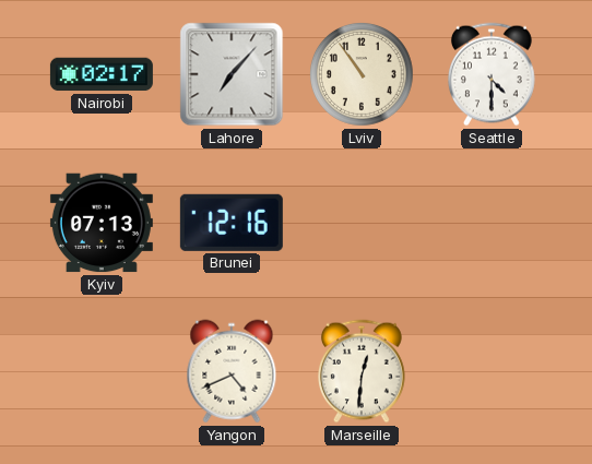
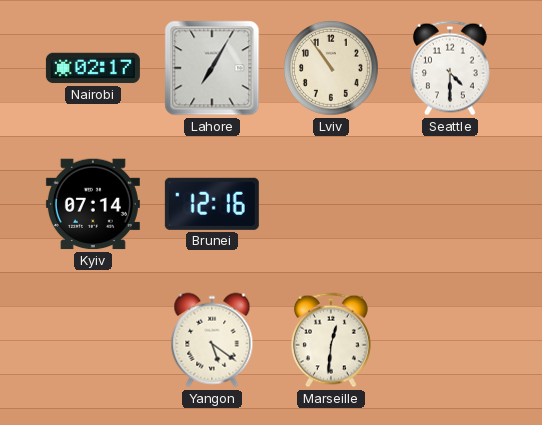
Lahore: 7:07 -> 7:05
Kyiv: 07:13 -> 07:14
Yangon: 4:41 -> 5:21
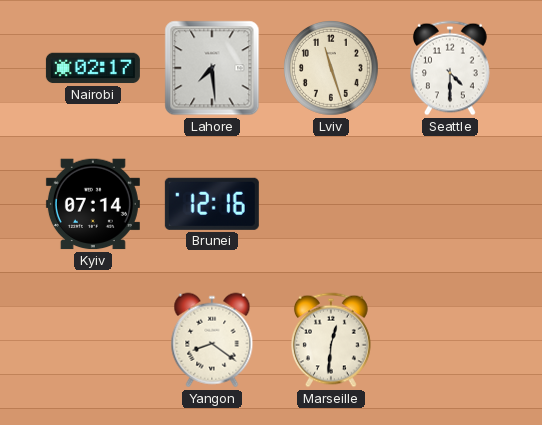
Lahore: 7:05 -> 7:29
Lviv: 10:54 -> 11:27
Yangon: 5:21 -> 8:21
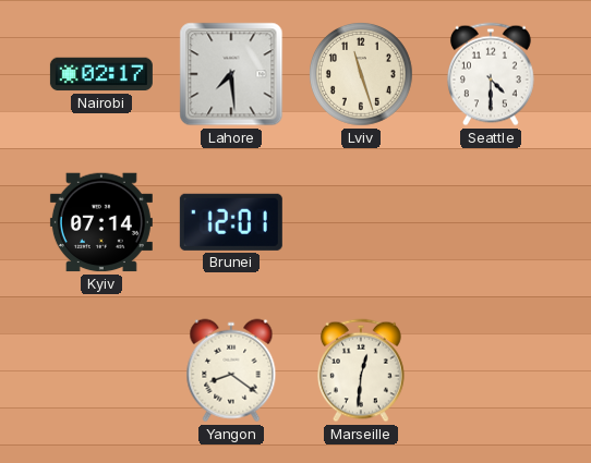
Brunei: 12:16 -> 12:01
